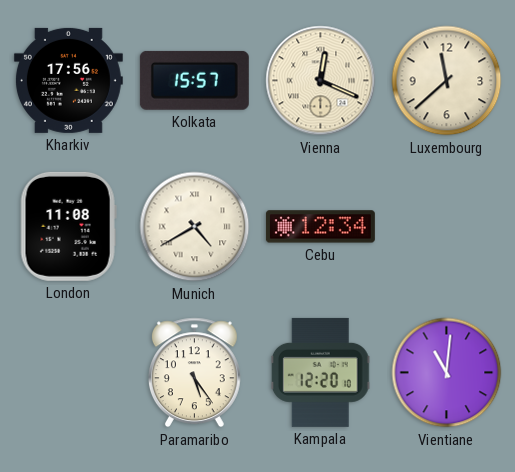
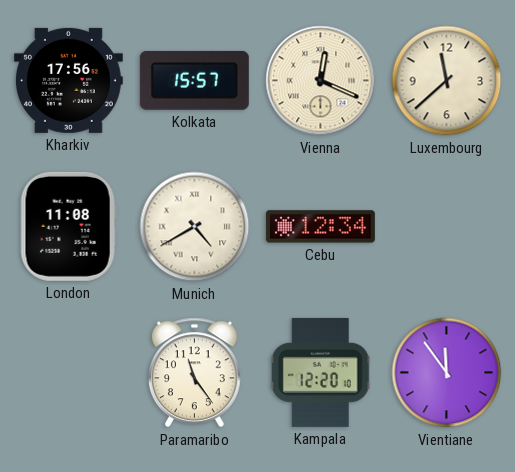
Paramaribo: 5:24 -> 11:24
Vientiane: 11:01 -> 11:54
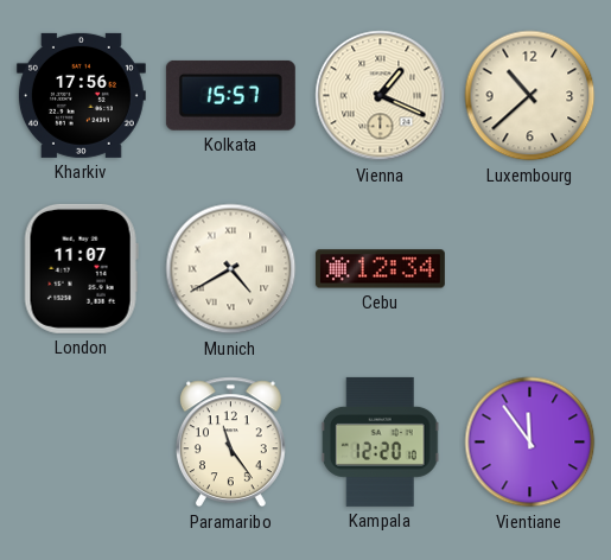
Vienna: 12:19 -> 1:19
Luxembourg: 11:38 -> 10:38
London: 11:08 -> 11:07
